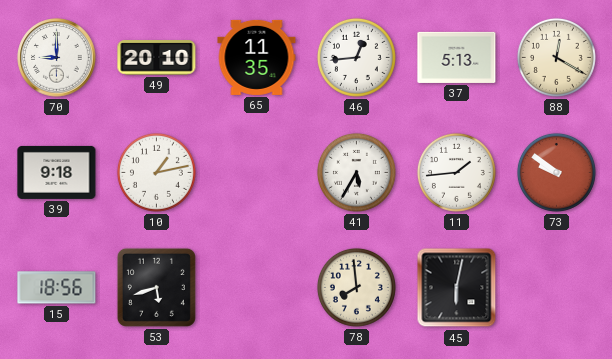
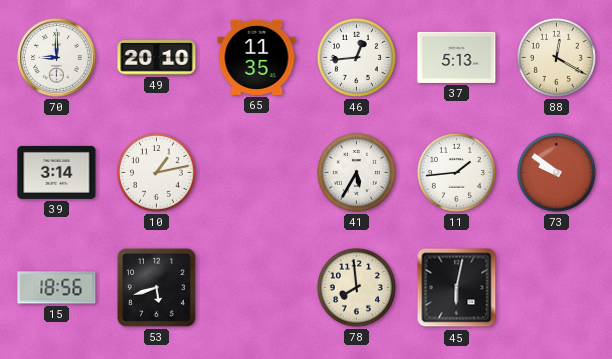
39: 9:18 -> 3:14
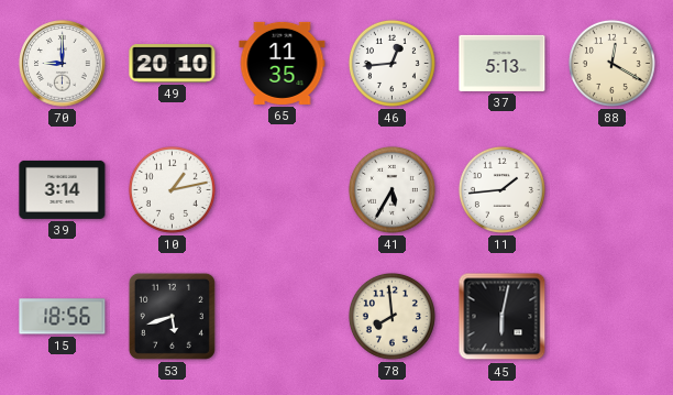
73: 9:51 -> none
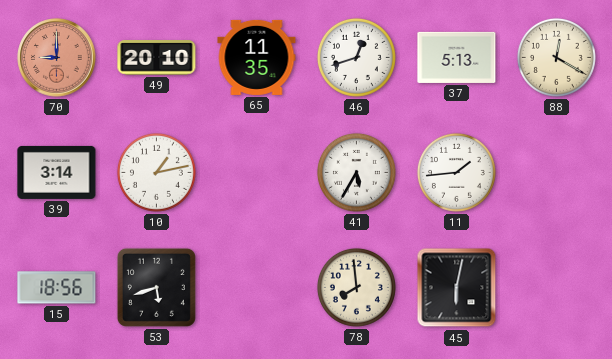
70 dial: white -> salmon
46: 12:44 -> 12:42
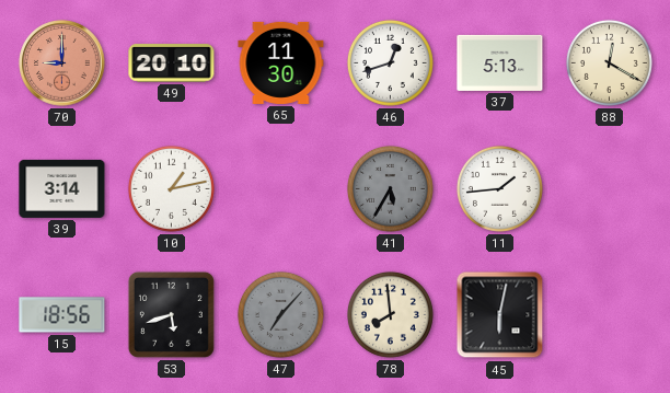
65: 11:35 -> 11:30
41 dial: white -> grey
47: none -> 7:07
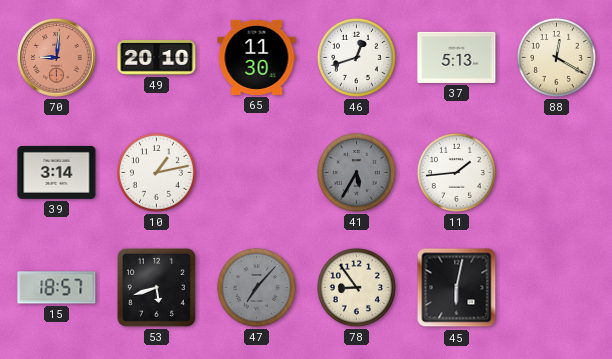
70: 9:00 -> 9:01
15: 18:56 -> 18:57
78: 7:59 -> 8:54
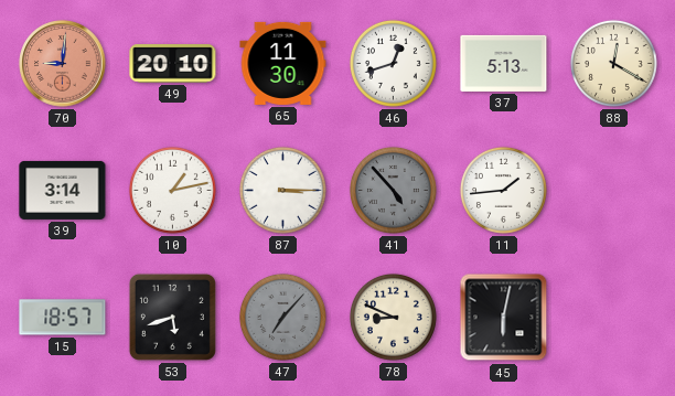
87: none -> 3:15
41: 5:35 -> 4:53
78: 8:54 -> 8:49
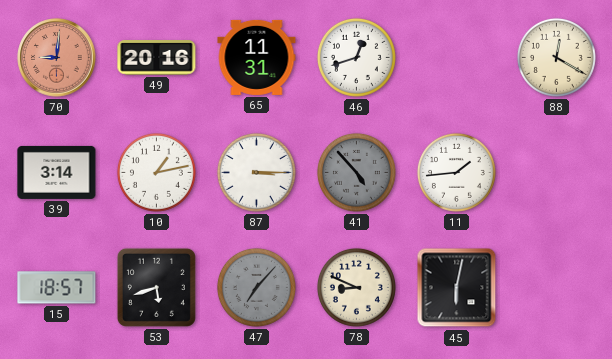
49: 20:10 -> 20:16
65: 11:30 -> 11:31
37: 5:13 -> none
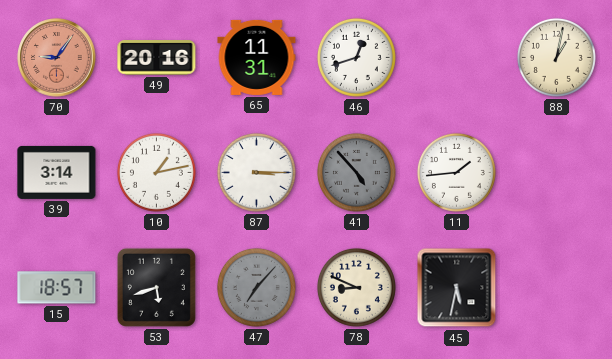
70: 9:01 -> 9:06
88: 12:20 -> 1:02
45: 6:02 -> 5:32
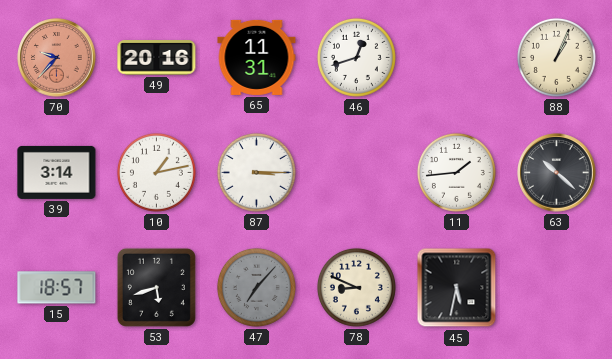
70: 9:06 -> 9:37
88: 1:02 -> 1:04
41: 4:53 -> none
63: none -> 10:22
